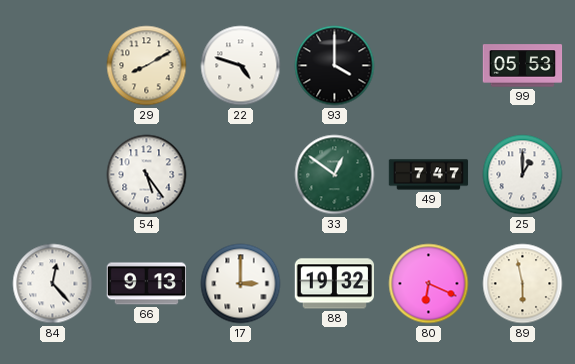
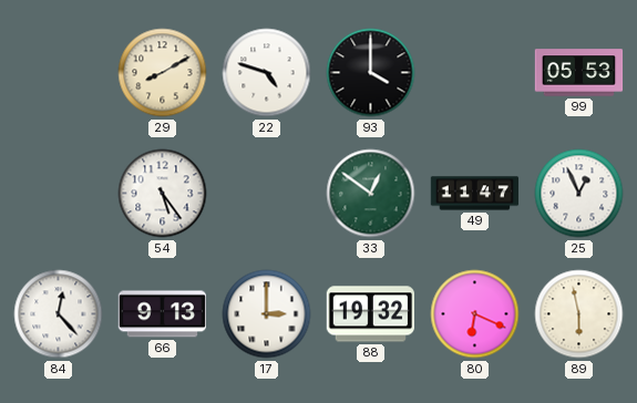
49: 7:47 -> 11:47
25: 1:00 -> 12:56
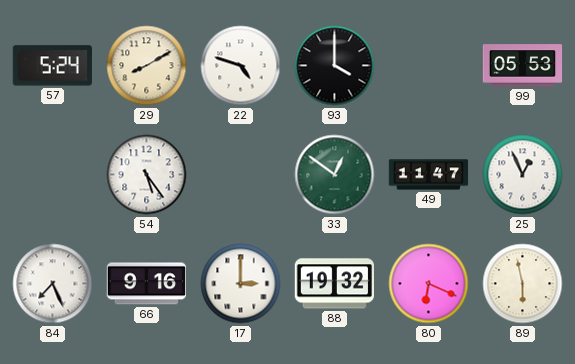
57: none -> 5:24
84: 12:23 -> 7:26
66: 9:13 -> 9:16
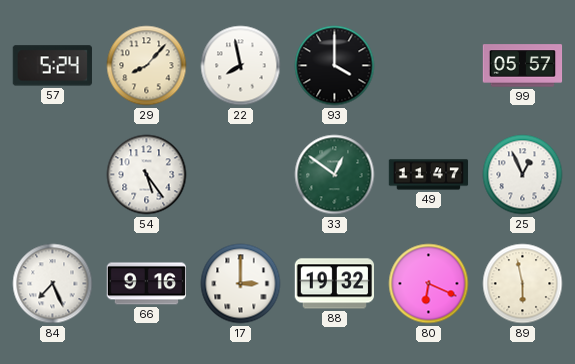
29: 8:10 -> 8:07
22: 4:48 -> 7:58
99: 05:53 -> 05:57
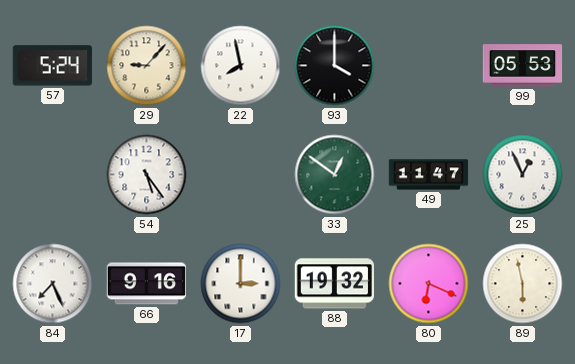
29: 8:07 -> 9:07
99: 05:57 -> 05:53
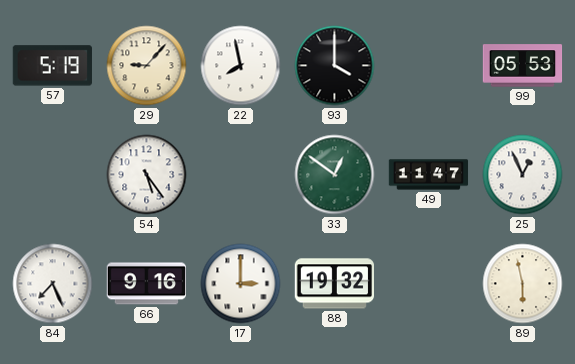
57: 5:24 -> 5:19
80: 6:19 -> none
